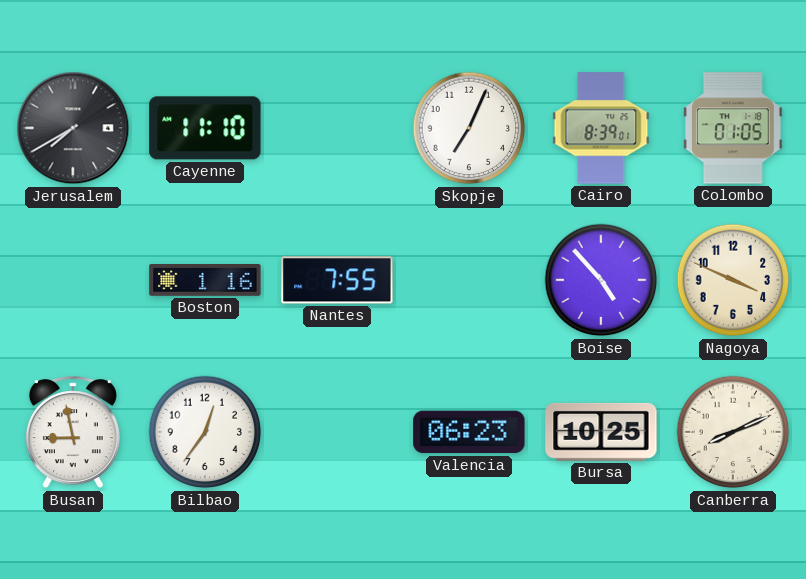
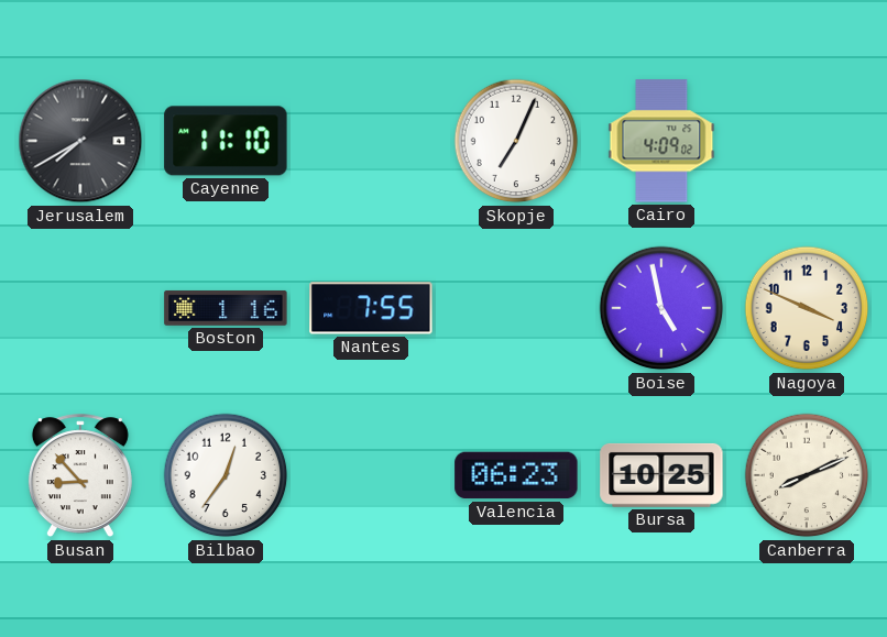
Cairo: 8:39 -> 4:09
Colombo: 01:05 -> none
Boise: 4:53 -> 4:58
Busan: 8:58 -> 8:53
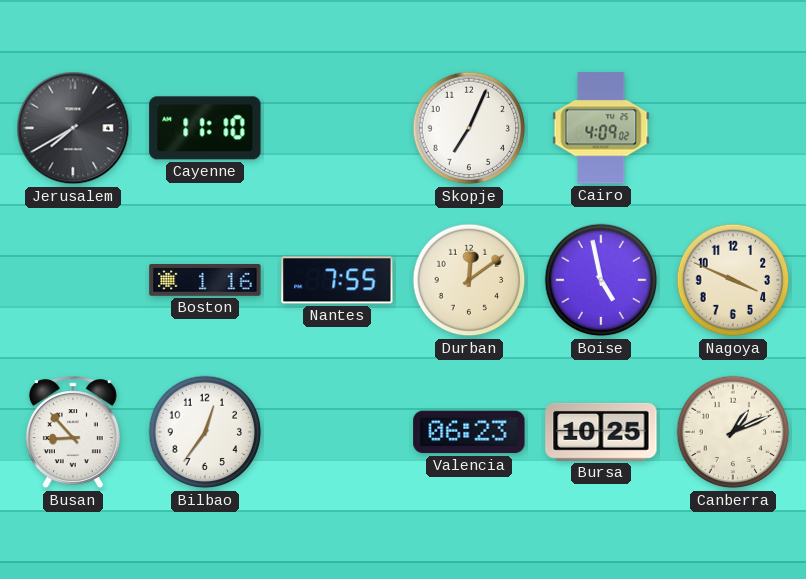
Durban: none -> 12:09
Canberra: 8:11 -> 1:11
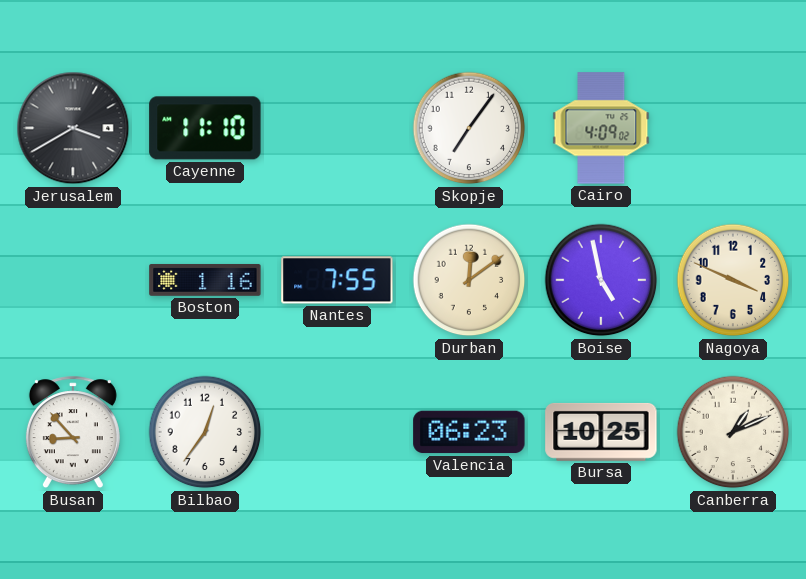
Jerusalem: 7:40 -> 3:40
Skopje: 7:04 -> 7:06
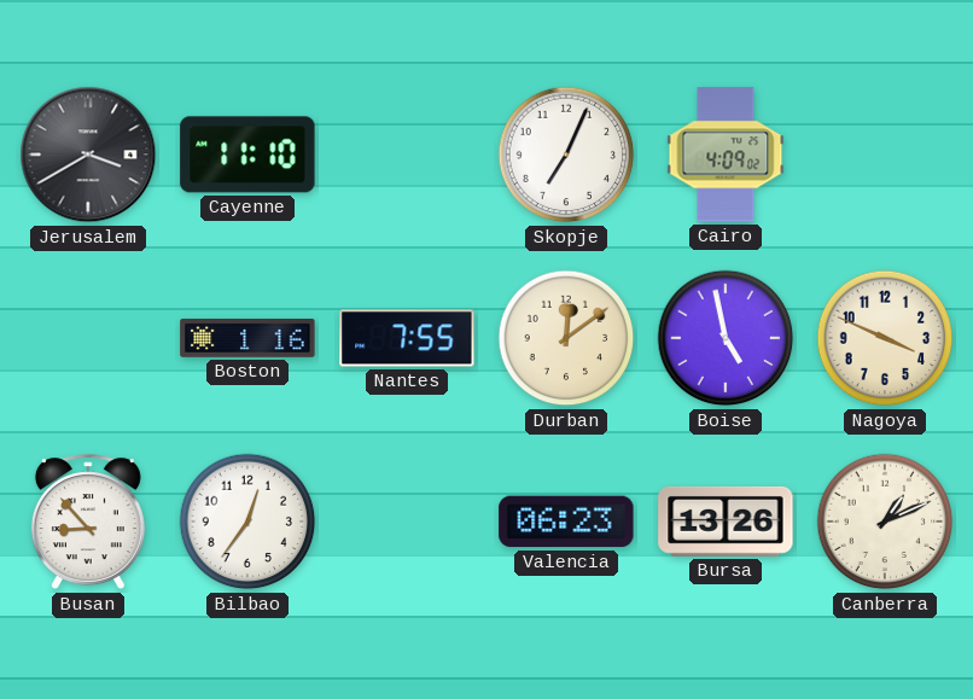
Skopje: 7:06 -> 7:04
Bursa: 10:25 -> 13:26
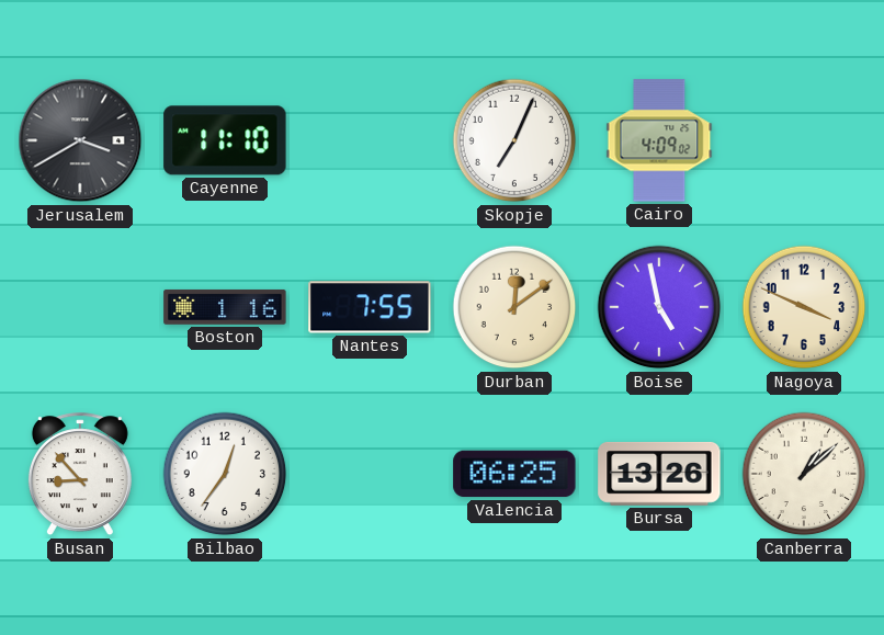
Valencia: 06:23 -> 06:25
Canberra: 1:11 -> 1:08
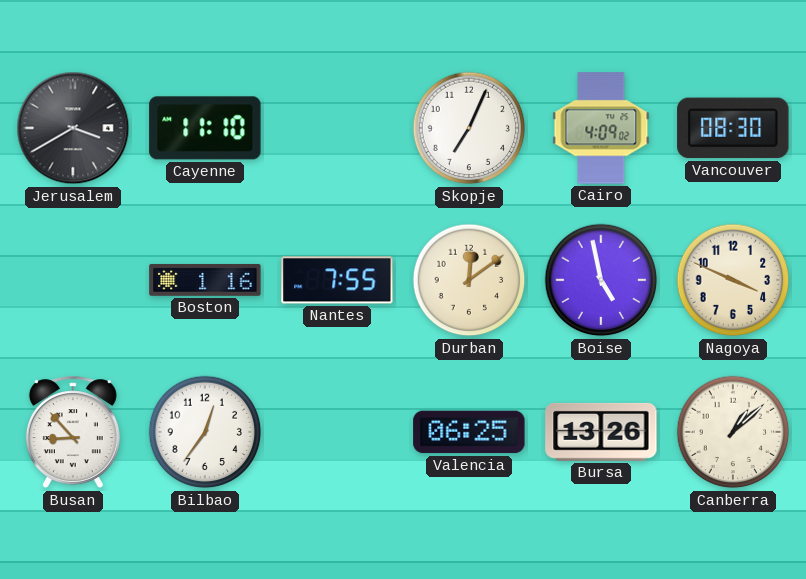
Vancouver: none -> 08:30
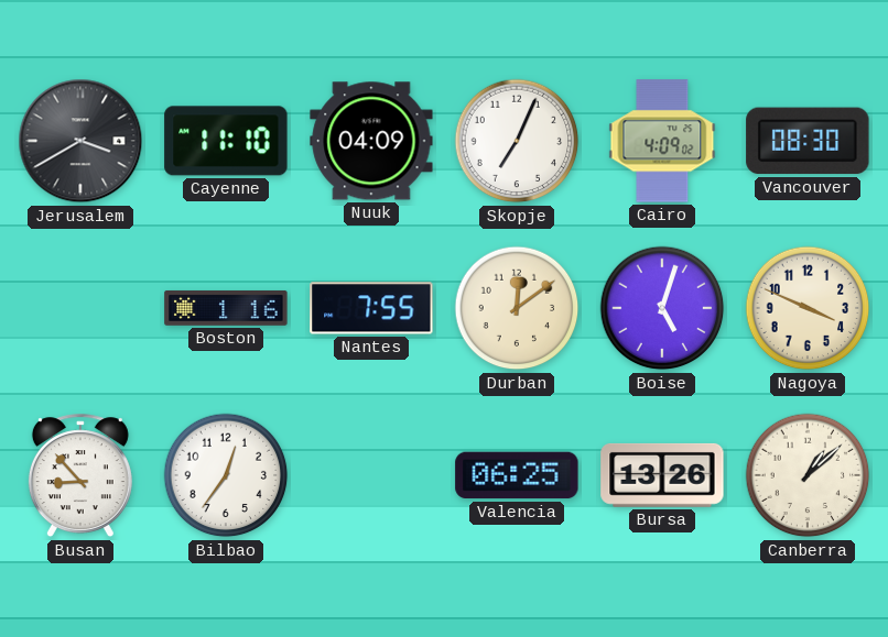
Nuuk: none -> 04:09
Boise: 4:58 -> 5:03
